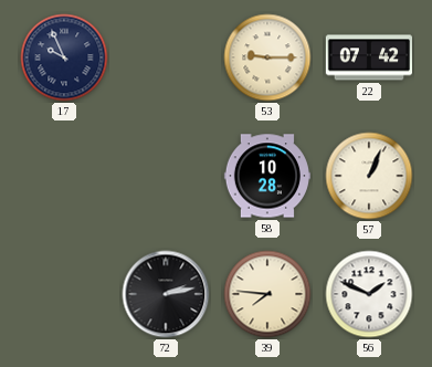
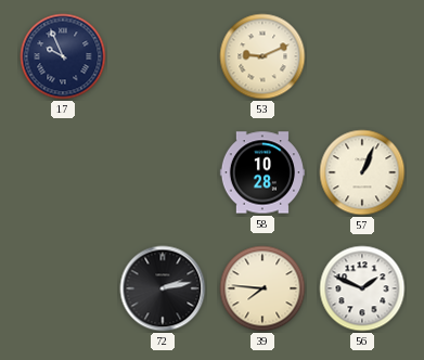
53: 9:15 -> 9:11
22: 07:42 -> none
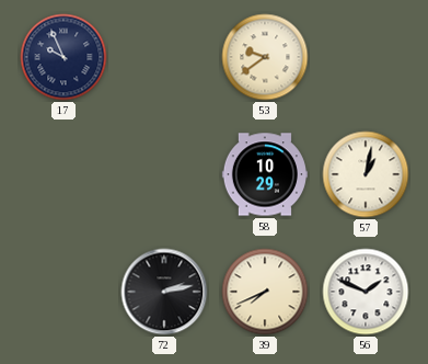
53: 9:11 -> 9:39
58: 10:28 -> 10:29
57: 1:04 -> 1:02
39: 7:46 -> 7:41
